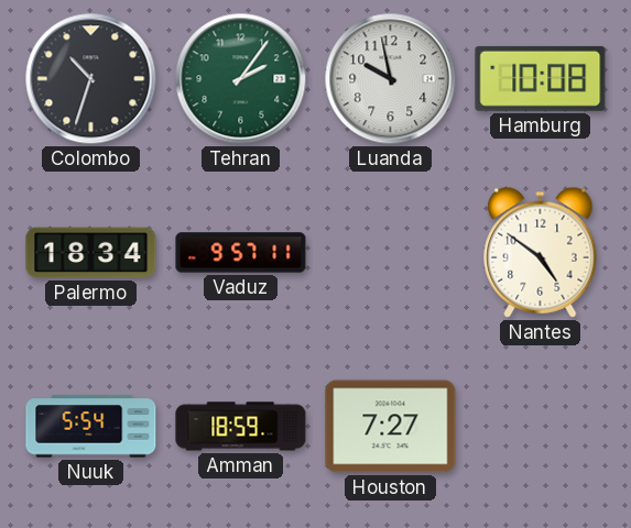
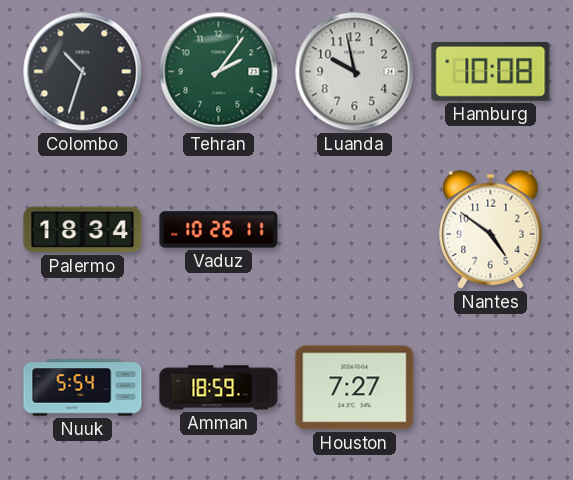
Vaduz: 9:57 -> 10:26
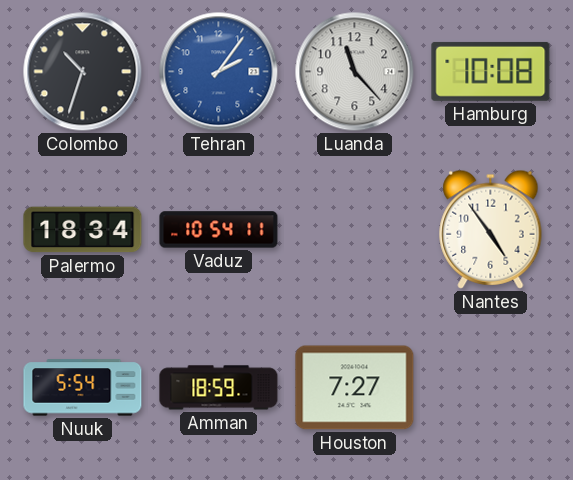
Tehran dial: green -> blue
Luanda: 9:58 -> 11:23
Vaduz: 10:26 -> 10:54
Nantes: 4:51 -> 4:54
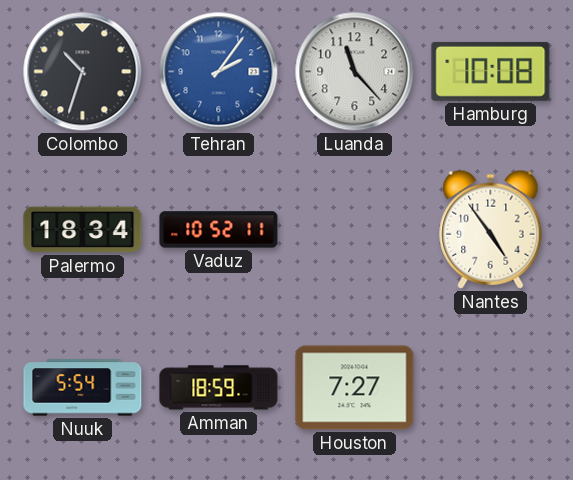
Vaduz: 10:54 -> 10:52
